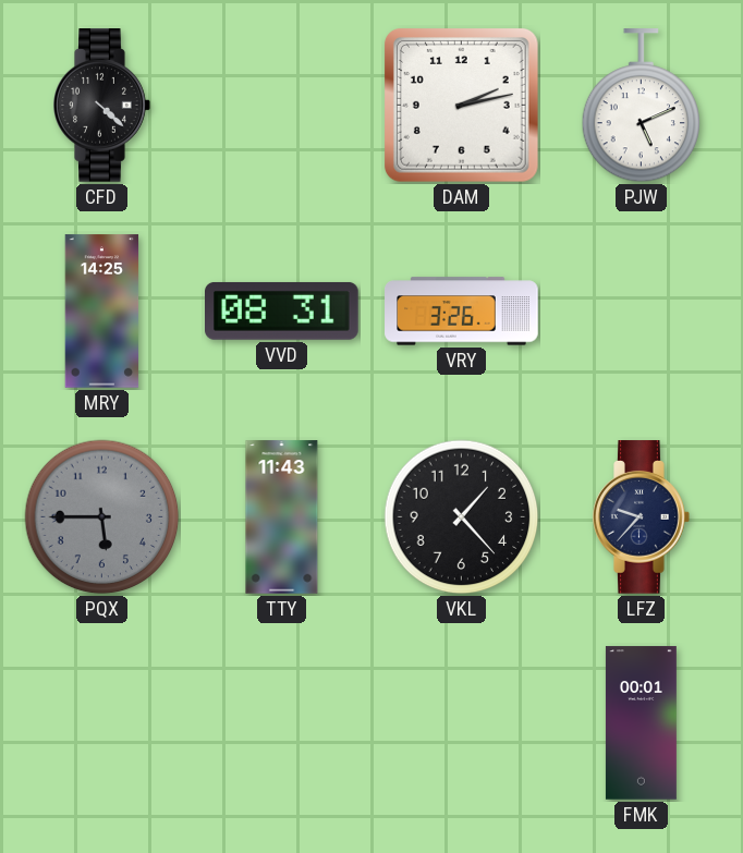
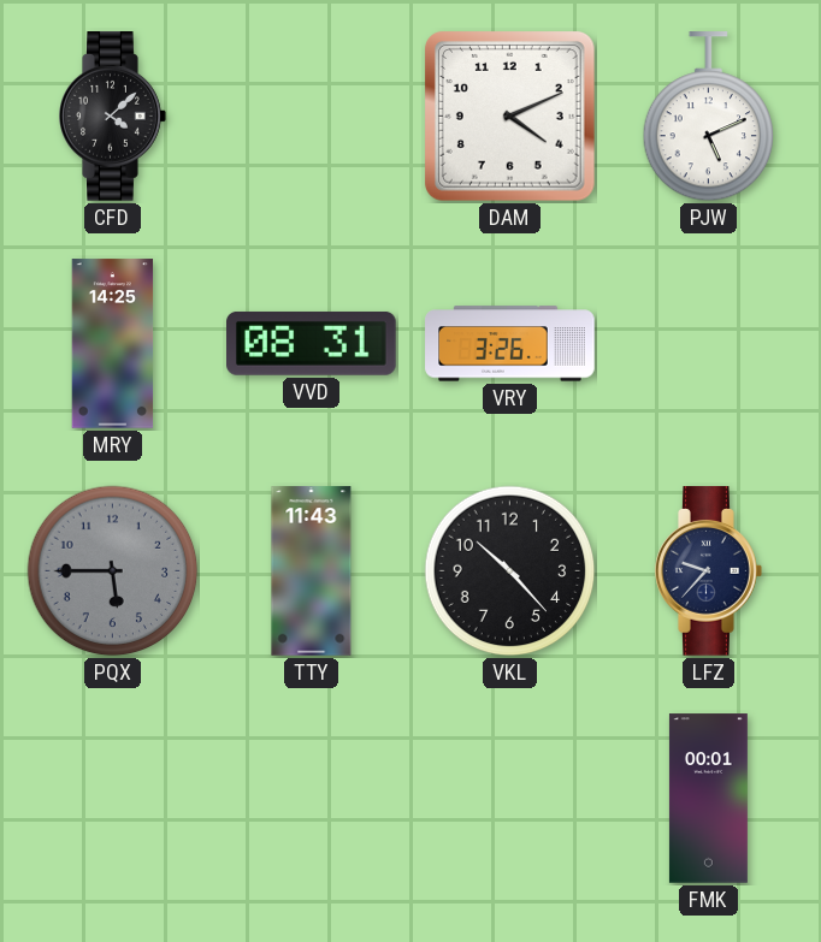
CFD: 4:22 -> 4:08
DAM: 2:13 -> 4:11
VKL: 1:23 -> 10:23
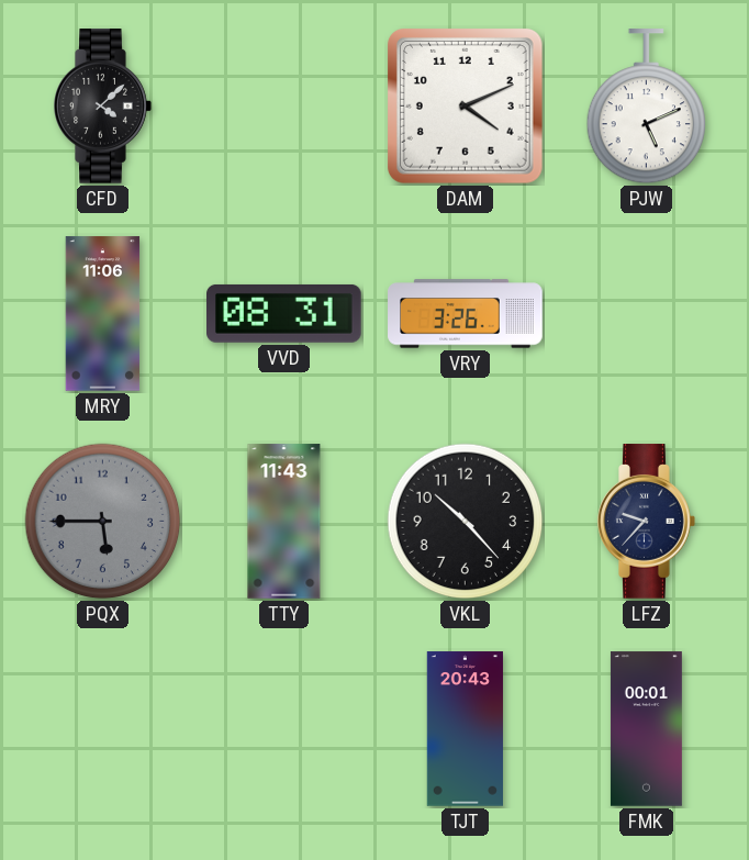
MRY: 14:25 -> 11:06
TJT: none -> 20:43
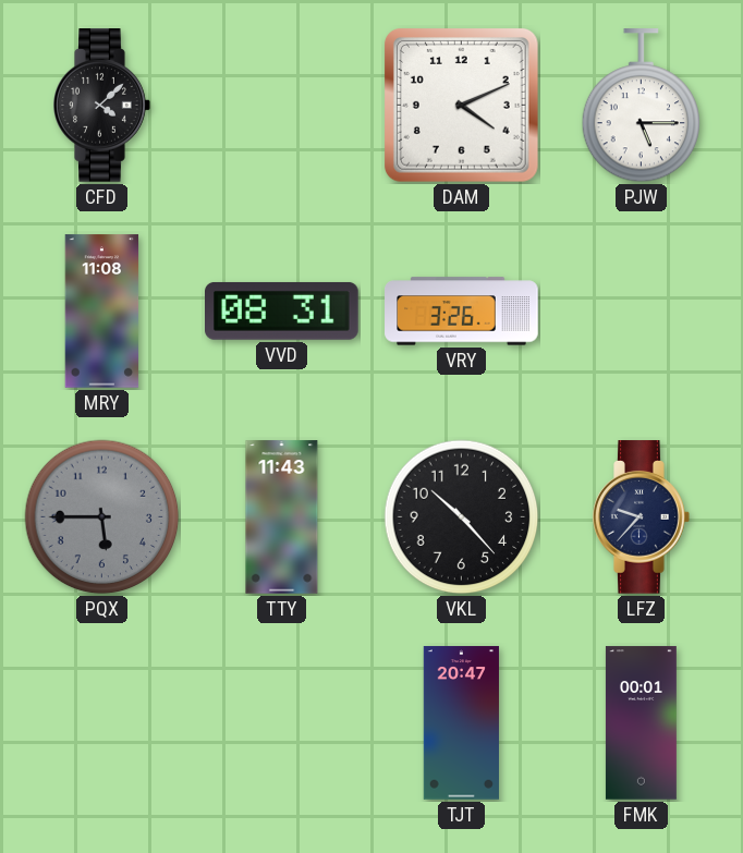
PJW: 5:11 -> 5:15
MRY: 11:06 -> 11:08
TJT: 20:43 -> 20:47
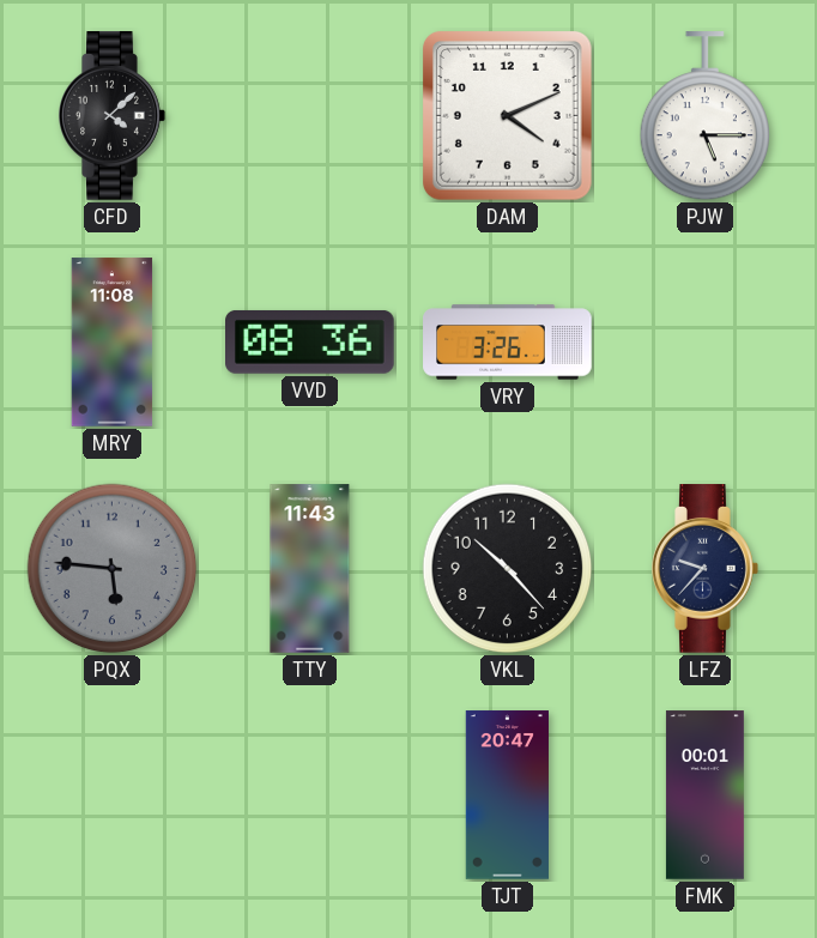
VVD: 08:31 -> 08:36
PQX: 5:45 -> 5:46
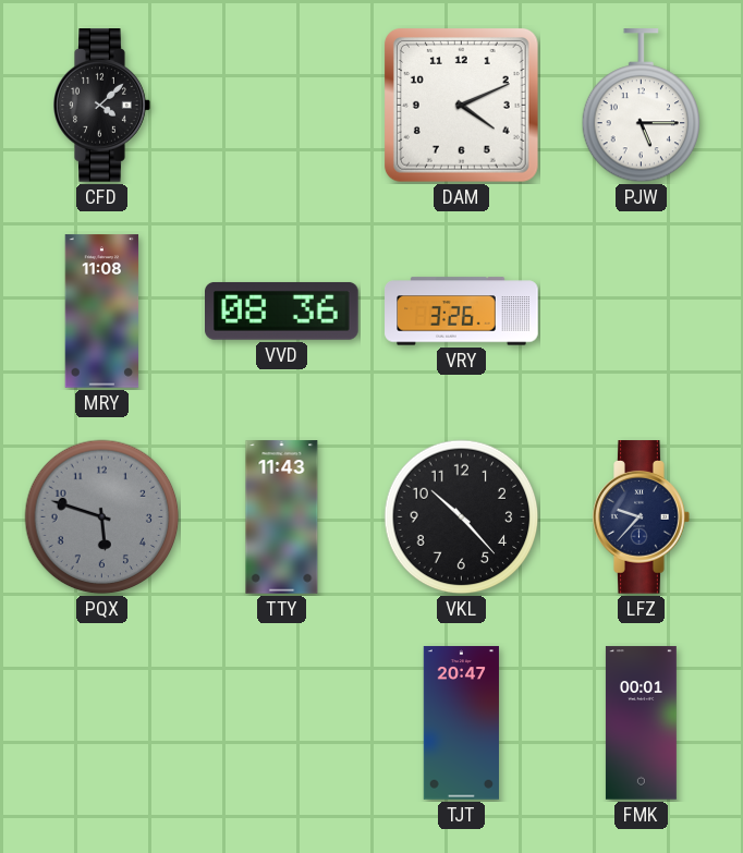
PQX: 5:46 -> 5:48
